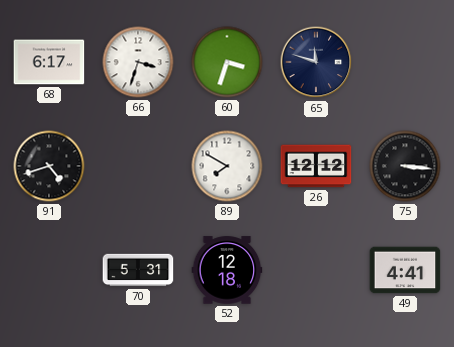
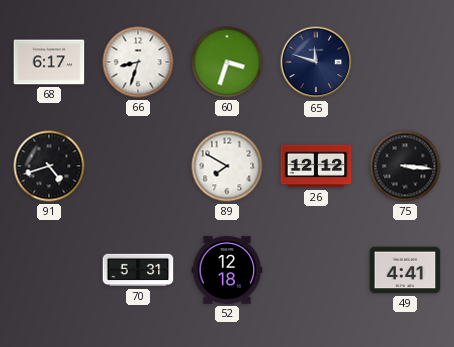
66: 3:33 -> 8:33
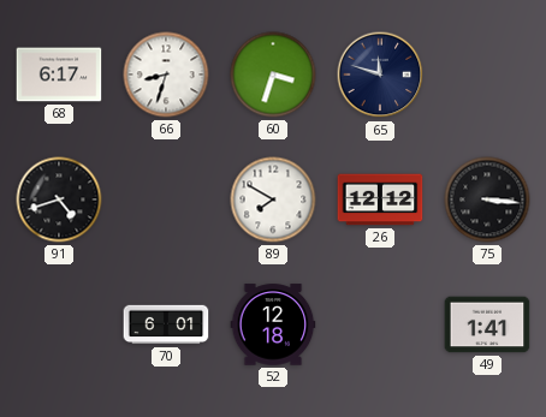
70: 5:31 -> 6:01
49: 4:41 -> 1:41
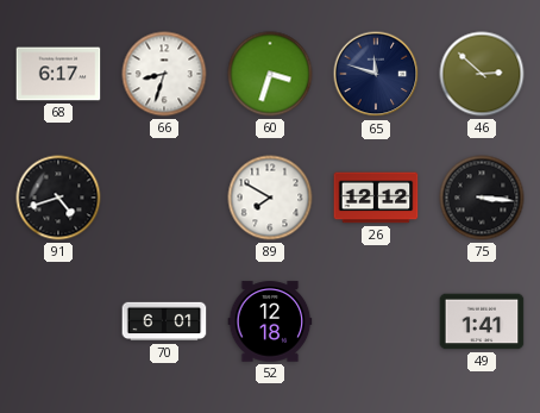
46: none -> 2:52
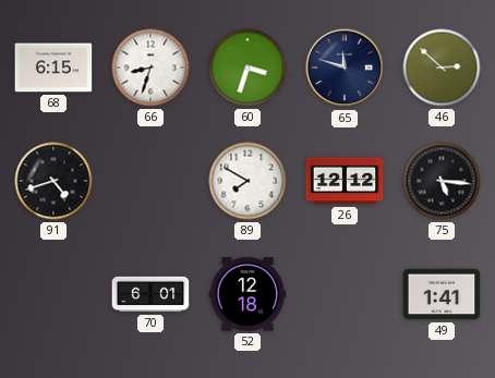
68: 6:17 -> 6:15
75: 3:16 -> 5:16
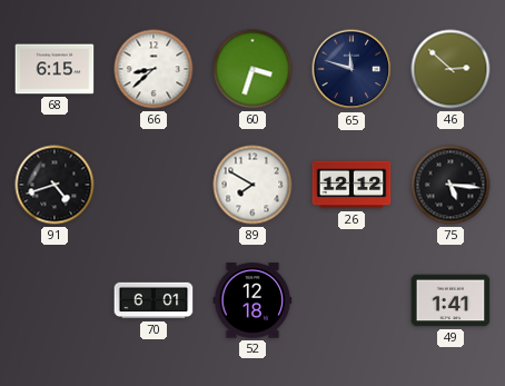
66: 8:33 -> 8:38
